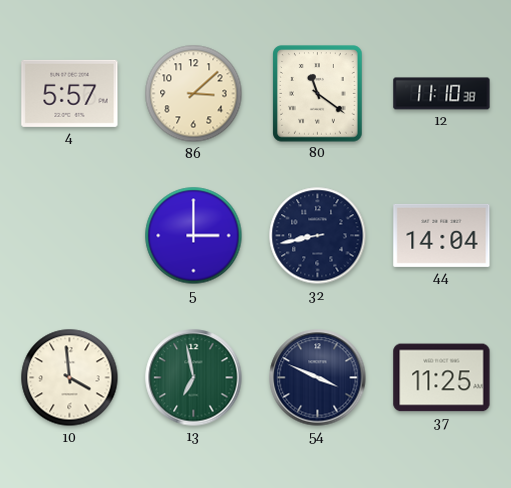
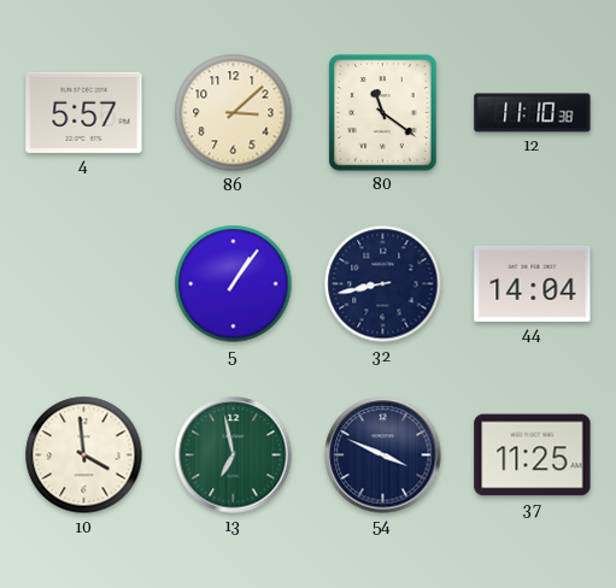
5: 3:00 -> 1:06
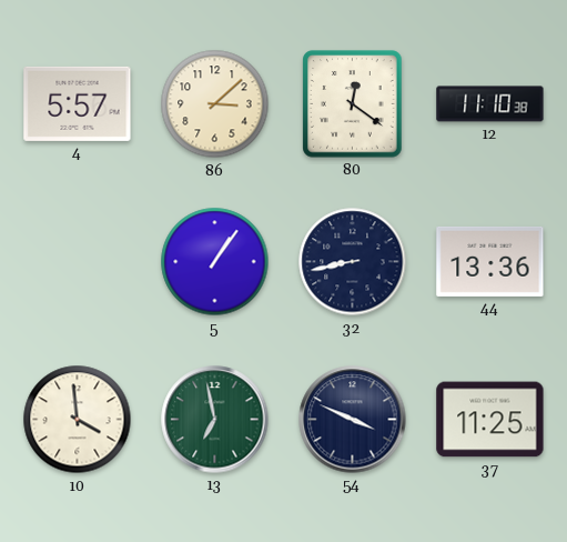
80: 11:21 -> 12:21
44: 14:04 -> 13:36
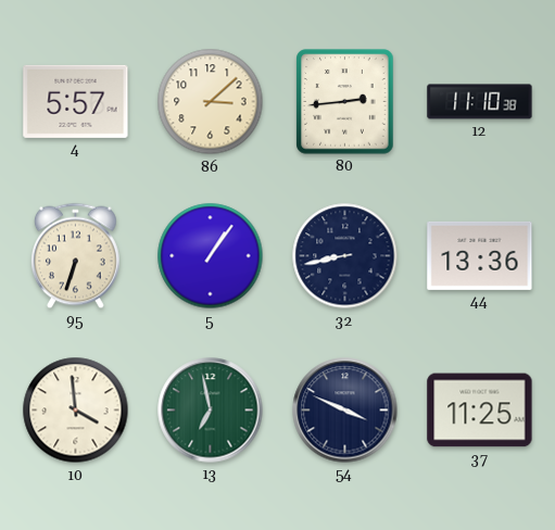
80: 12:21 -> 2:44
95: none -> 6:33
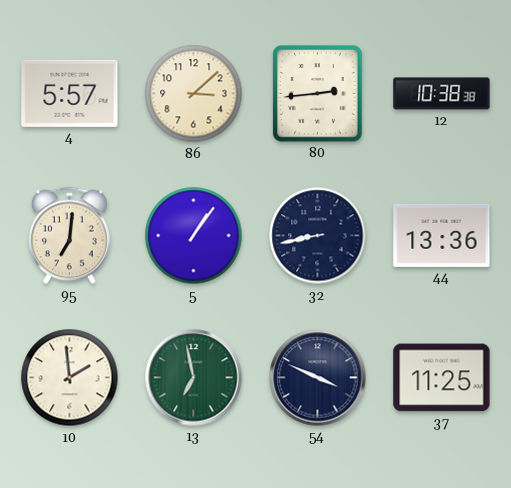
12: 11:10 -> 10:38
95: 6:33 -> 7:01
10: 3:59 -> 1:59
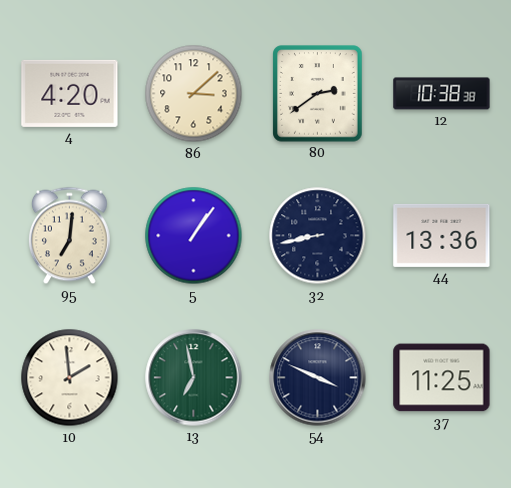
4: 5:57 -> 4:20
80: 2:44 -> 2:39
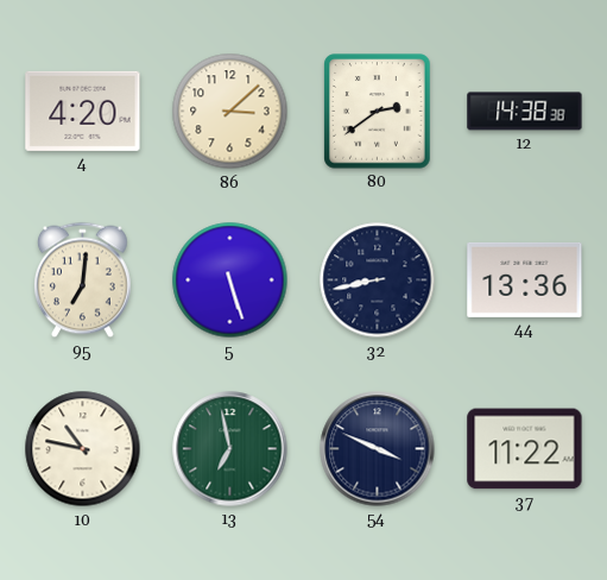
12: 10:38 -> 14:38
5: 1:06 -> 5:27
10: 1:59 -> 10:47
37: 11:25 -> 11:22
